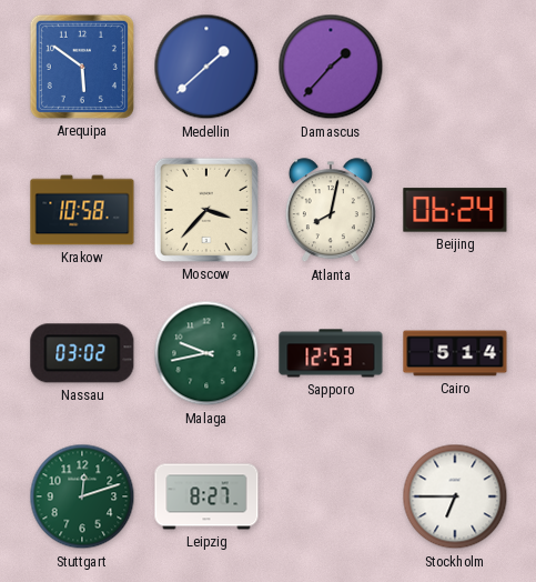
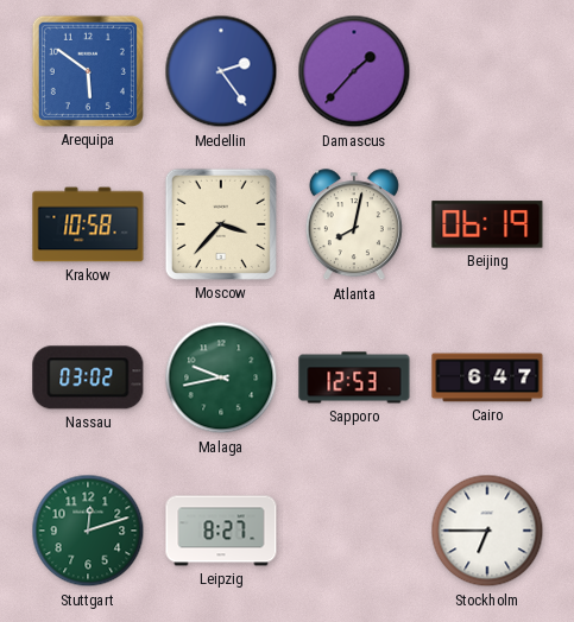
Medellin: 1:38 -> 2:24
Beijing: 06:24 -> 06:19
Cairo: 5:14 -> 6:47
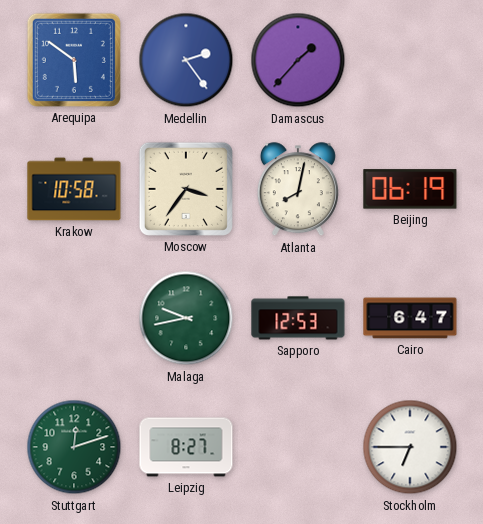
Moscow: 3:37 -> 3:36
Nassau: 03:02 -> none
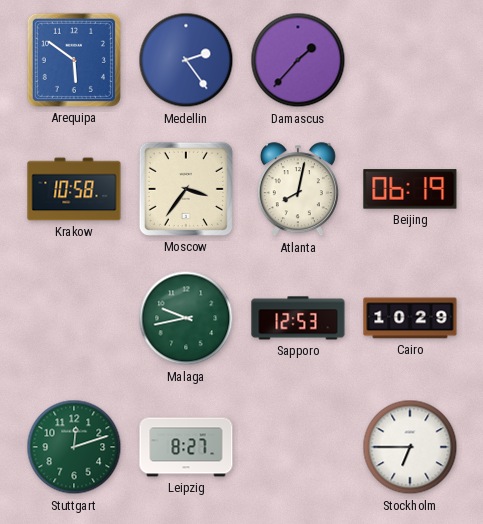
Cairo: 6:47 -> 10:29
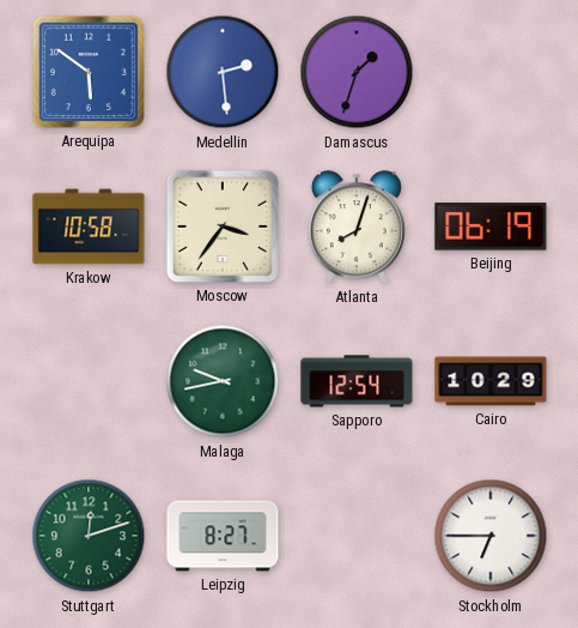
Medellin: 2:24 -> 2:29
Damascus: 1:37 -> 1:33
Atlanta: 8:02 -> 8:03
Sapporo: 12:53 -> 12:54
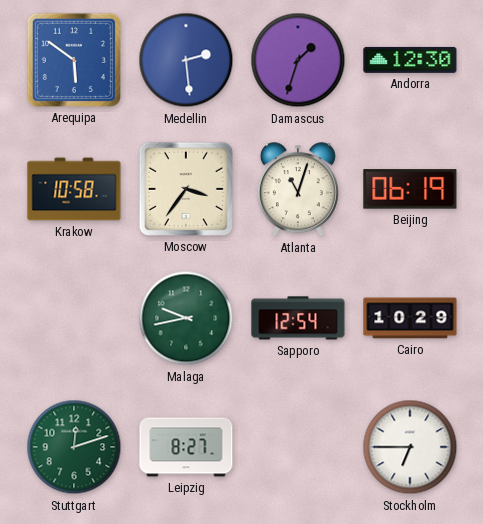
Andorra: none -> 12:30
Atlanta: 8:03 -> 11:03
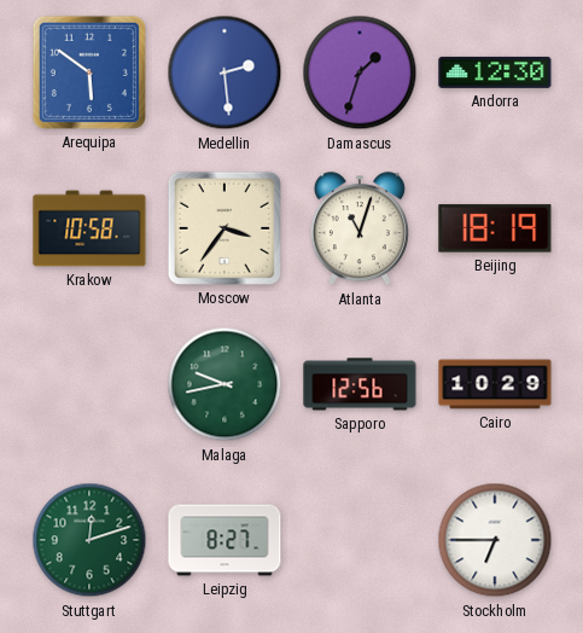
Beijing: 06:19 -> 18:19
Sapporo: 12:54 -> 12:56
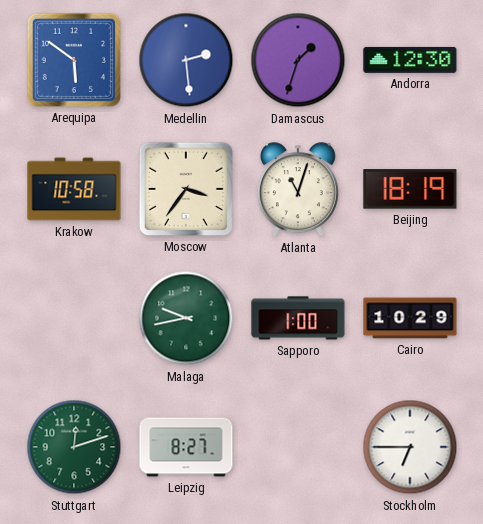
Sapporo: 12:56 -> 1:00
